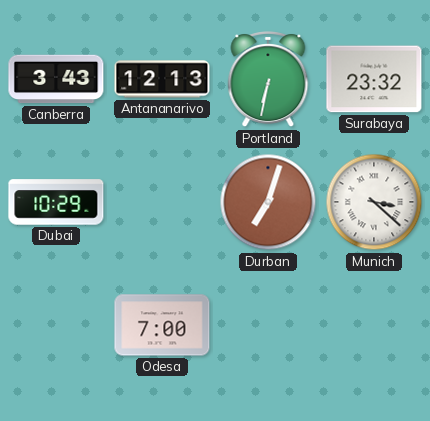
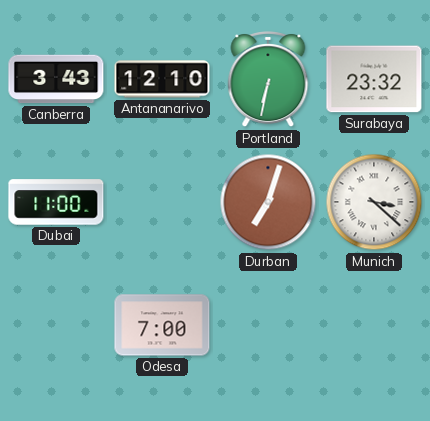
Antananarivo: 12:13 -> 12:10
Dubai: 10:29 -> 11:00
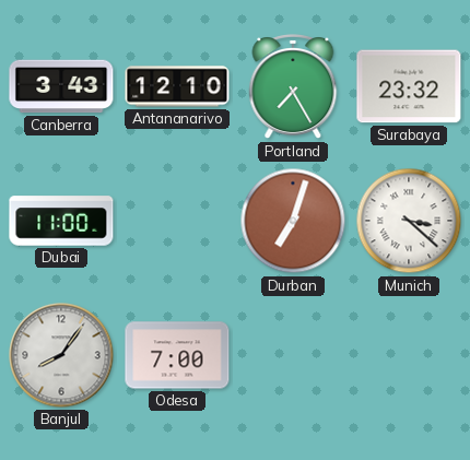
Portland: 6:32 -> 7:25
Banjul: none -> 8:06
